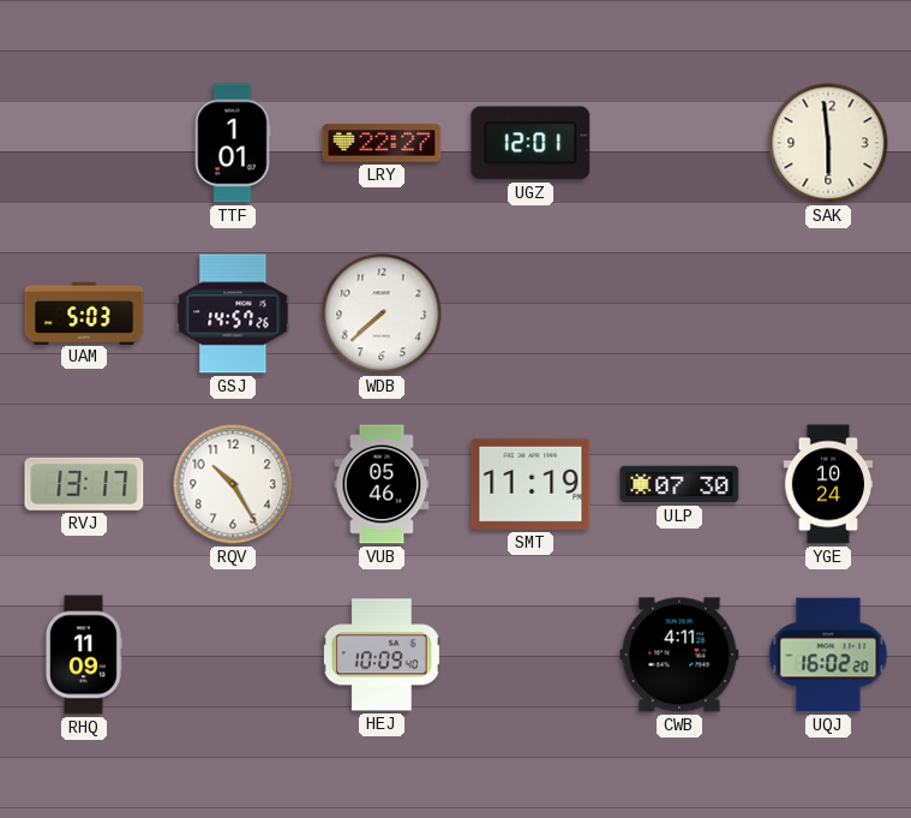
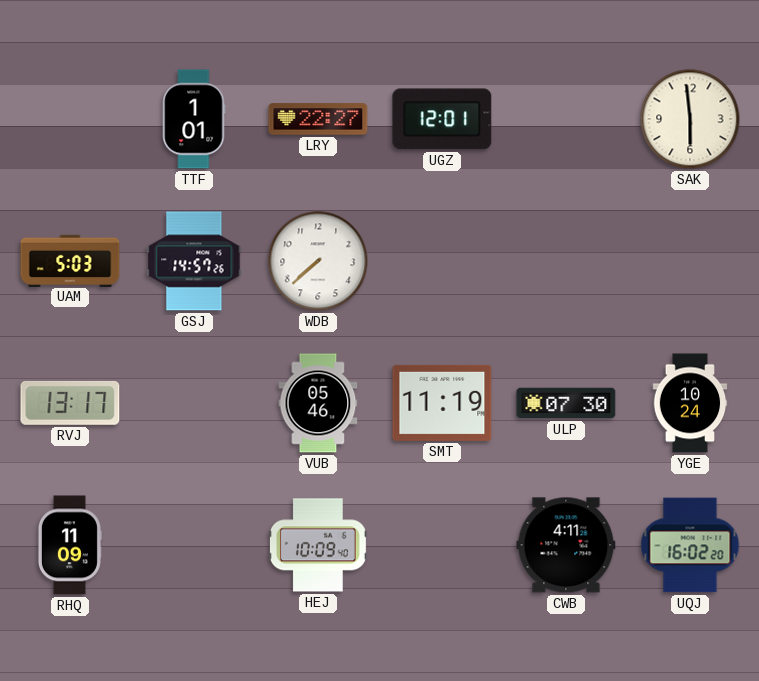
RQV: 10:25 -> none
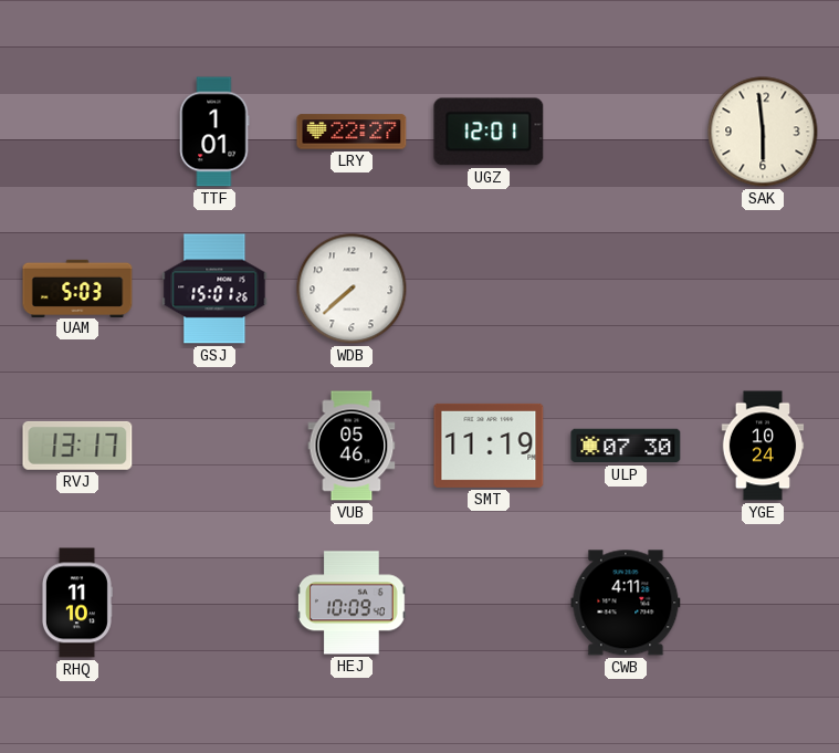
GSJ: 14:57 -> 15:01
RHQ: 11:09 -> 11:10
UQJ: 16:02 -> none
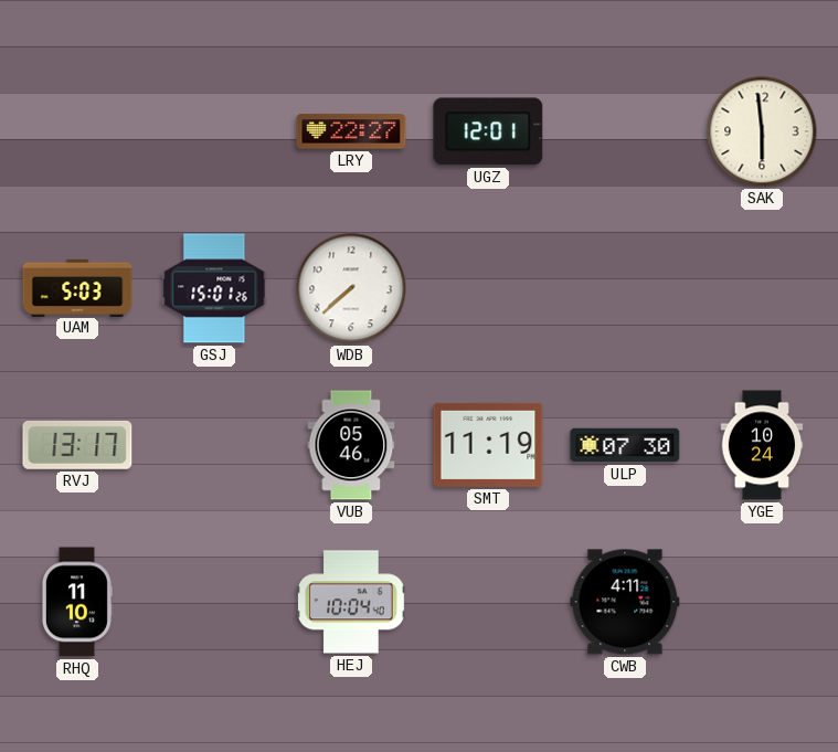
TTF: 1:01 -> none
HEJ: 10:09 -> 10:04
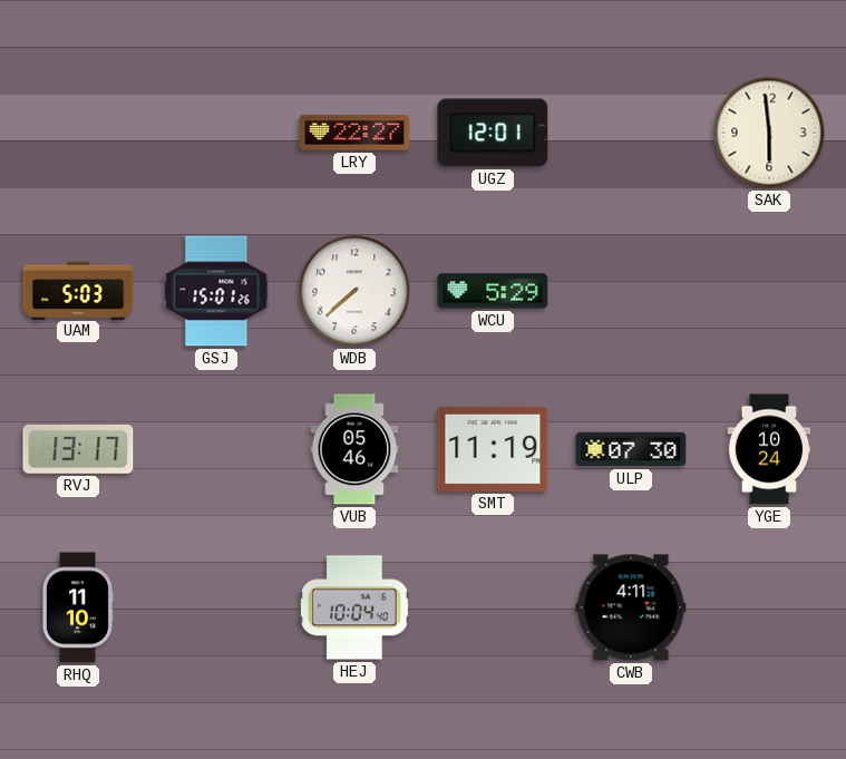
WCU: none -> 5:29
